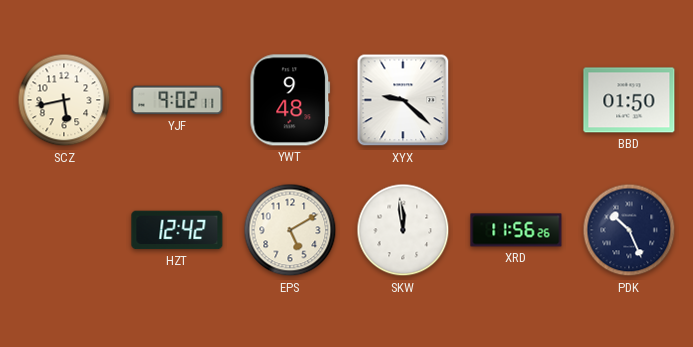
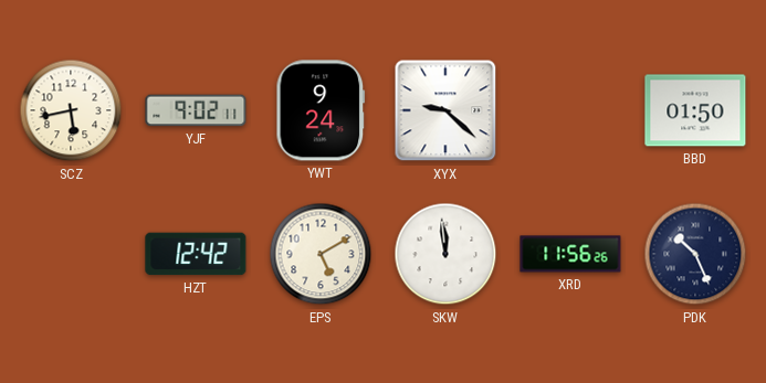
YWT: 9:48 -> 9:24
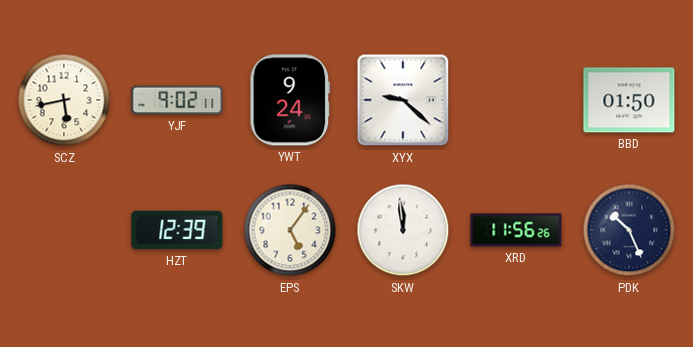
HZT: 12:42 -> 12:39
EPS: 5:10 -> 5:06
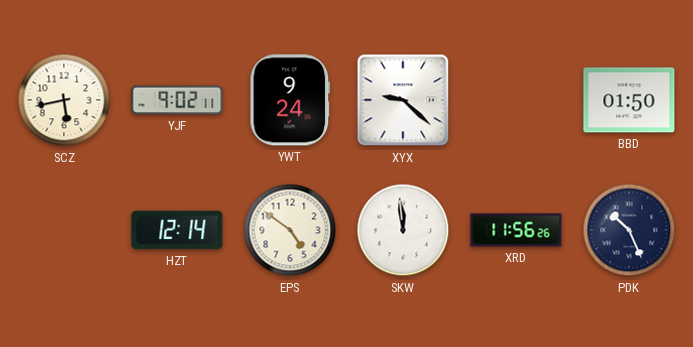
HZT: 12:39 -> 12:14
EPS: 5:06 -> 4:51
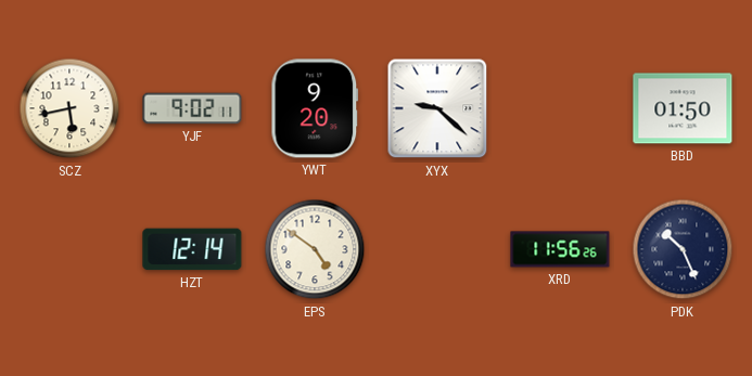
YWT: 9:24 -> 9:20
SKW: 11:59 -> none
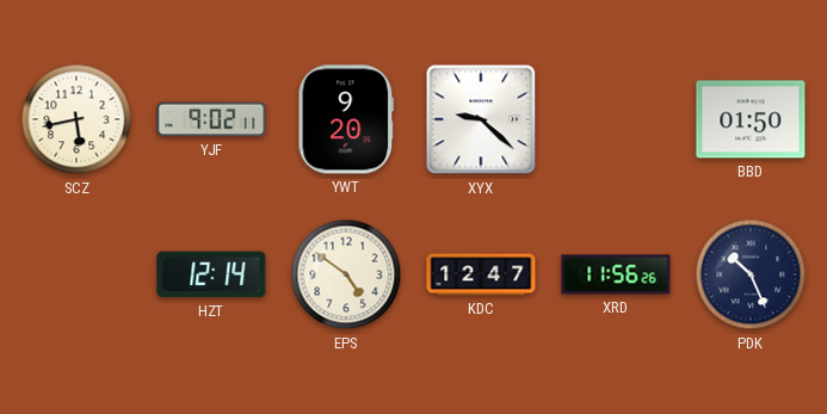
KDC: none -> 12:47
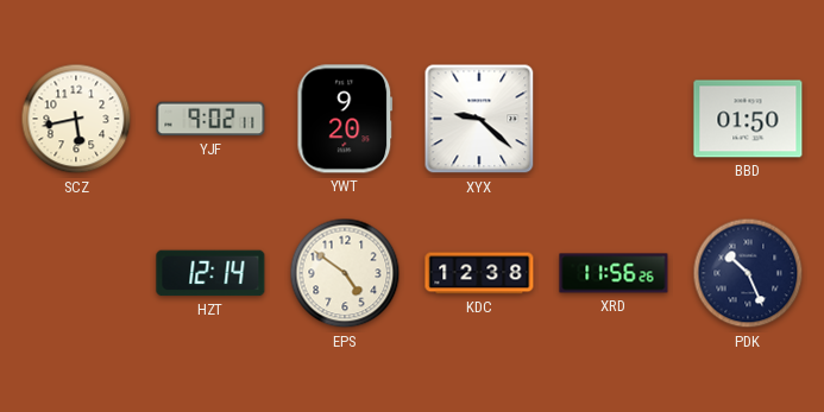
KDC: 12:47 -> 12:38
